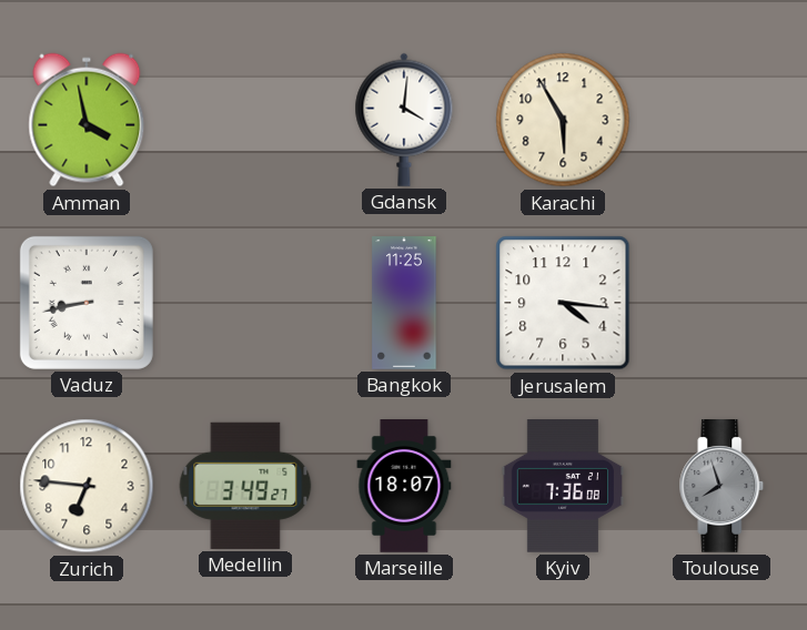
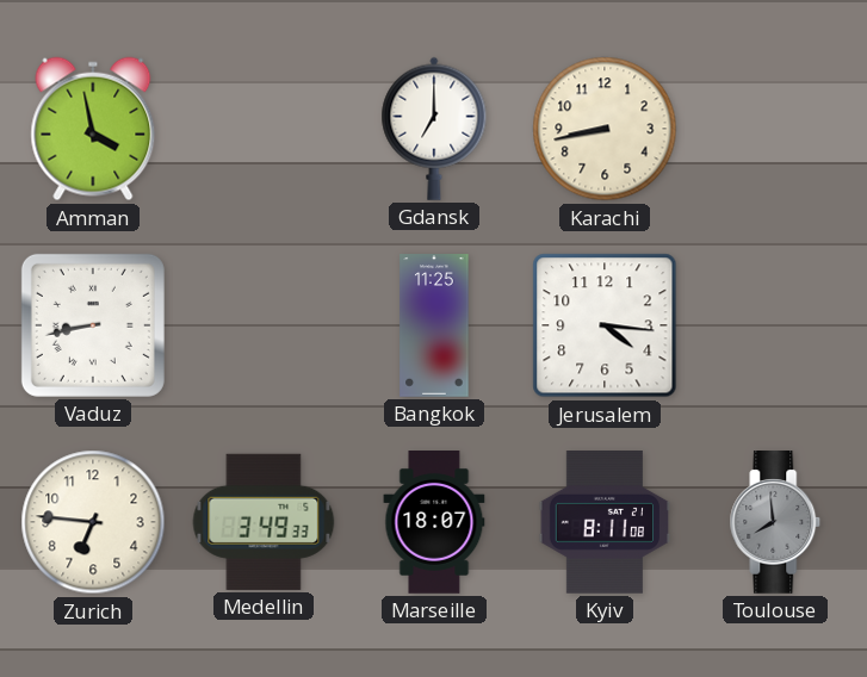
Gdansk: 4:01 -> 7:00
Karachi: 5:55 -> 8:43
Medellin: 3:49:27 -> 3:49:33
Kyiv: 7:36 -> 8:11
Toulouse: 7:57 -> 7:59
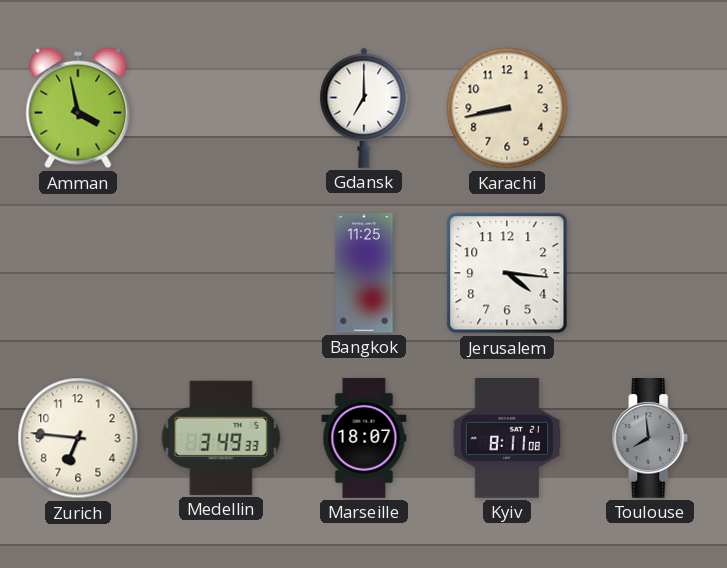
Vaduz: 8:43 -> none
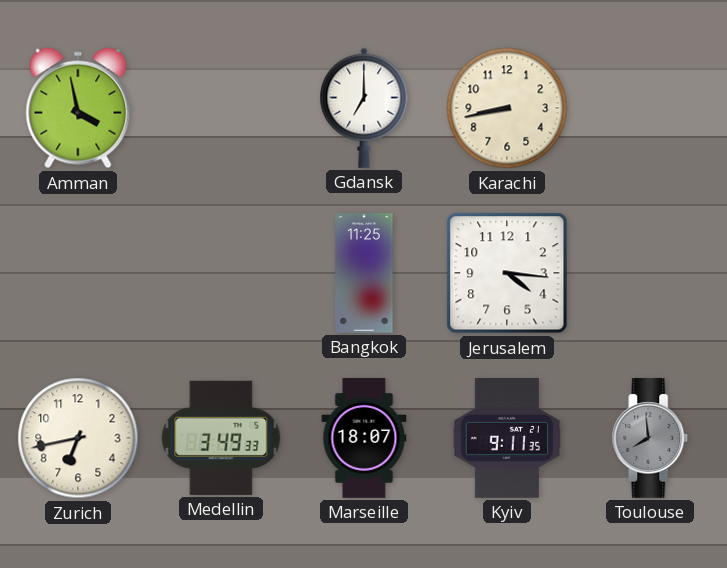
Zurich: 6:46 -> 6:43
Kyiv: 8:11 -> 9:11
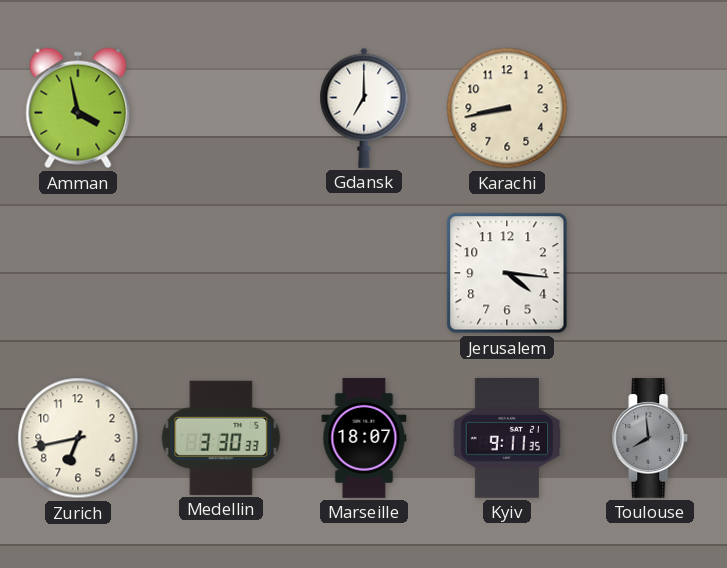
Bangkok: 11:25 -> none
Medellin: 3:49 -> 3:30
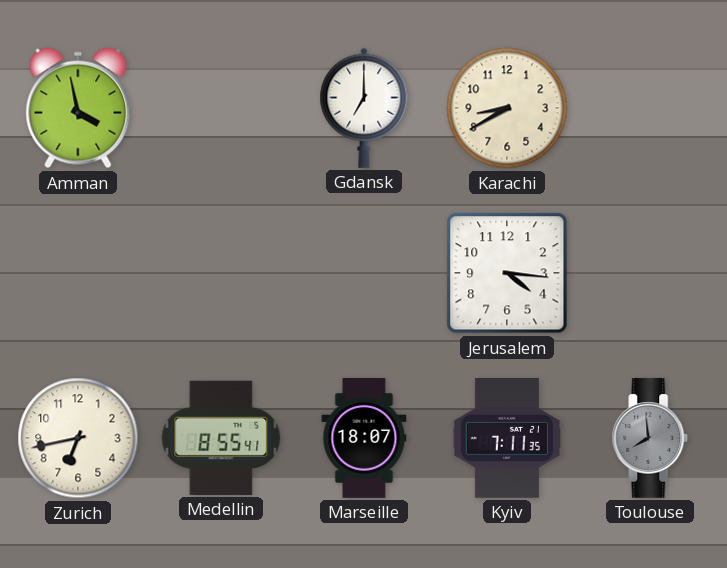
Karachi: 8:43 -> 8:40
Medellin: 3:30 -> 8:55
Kyiv: 9:11 -> 7:11
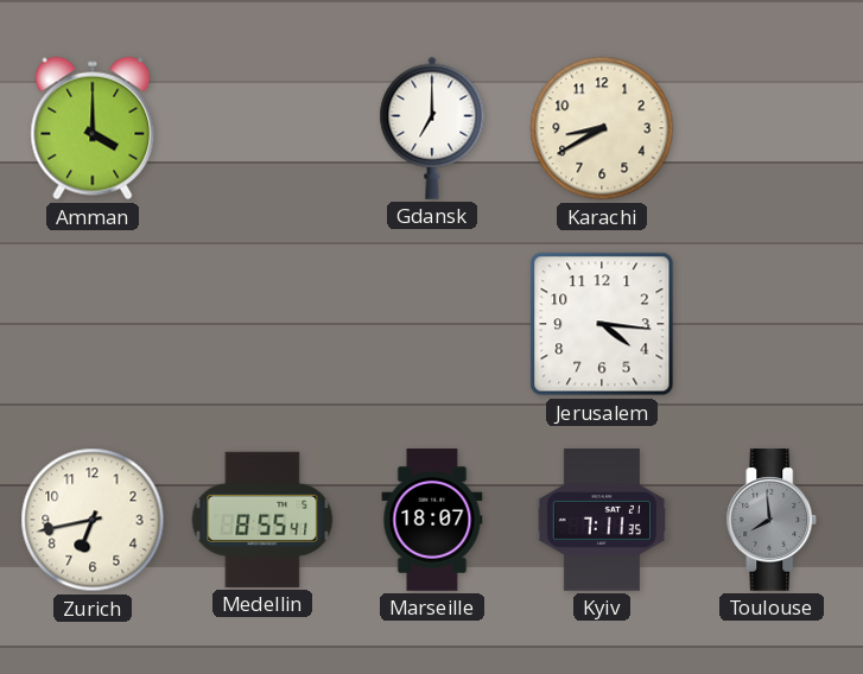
Amman: 3:58 -> 4:00
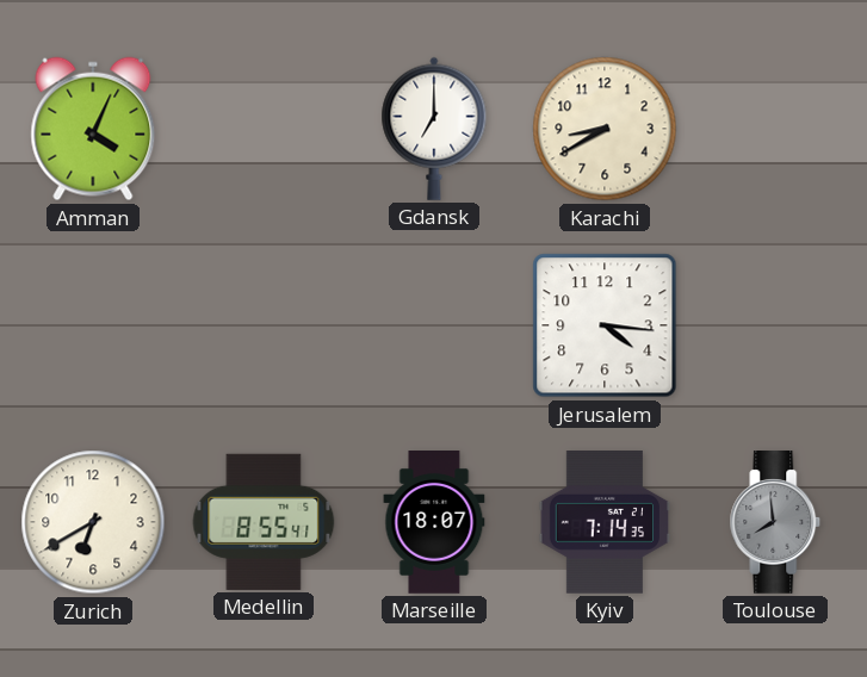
Amman: 4:00 -> 4:04
Zurich: 6:43 -> 6:40
Kyiv: 7:11 -> 7:14
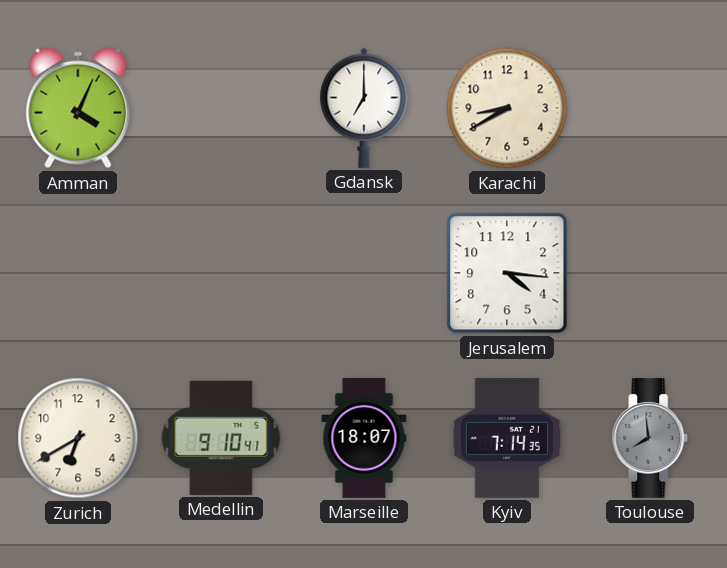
Medellin: 8:55 -> 9:10
